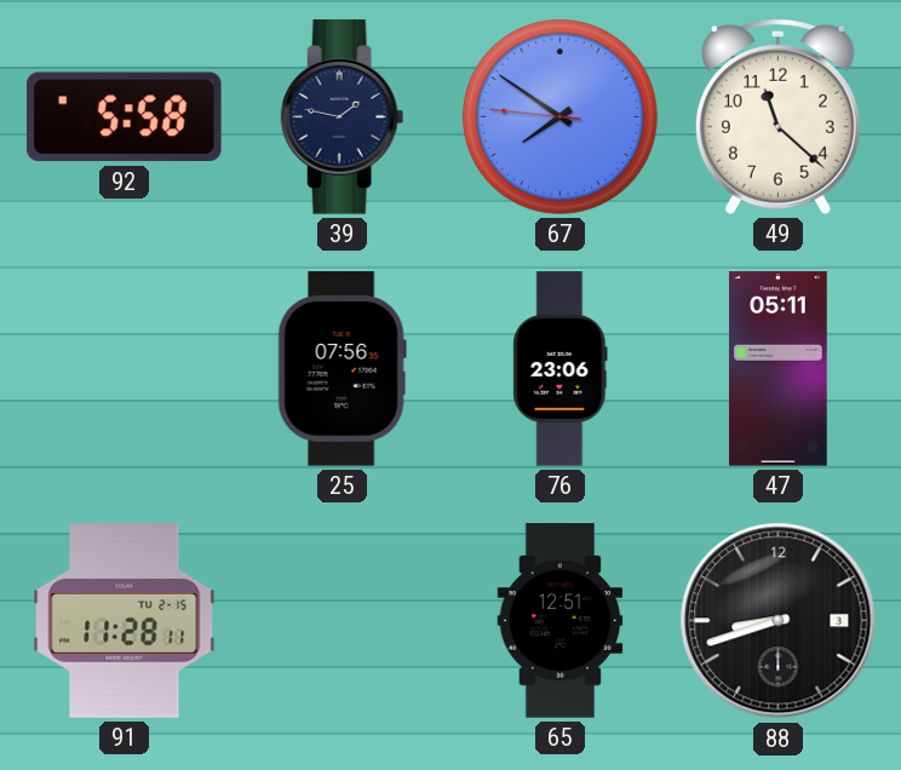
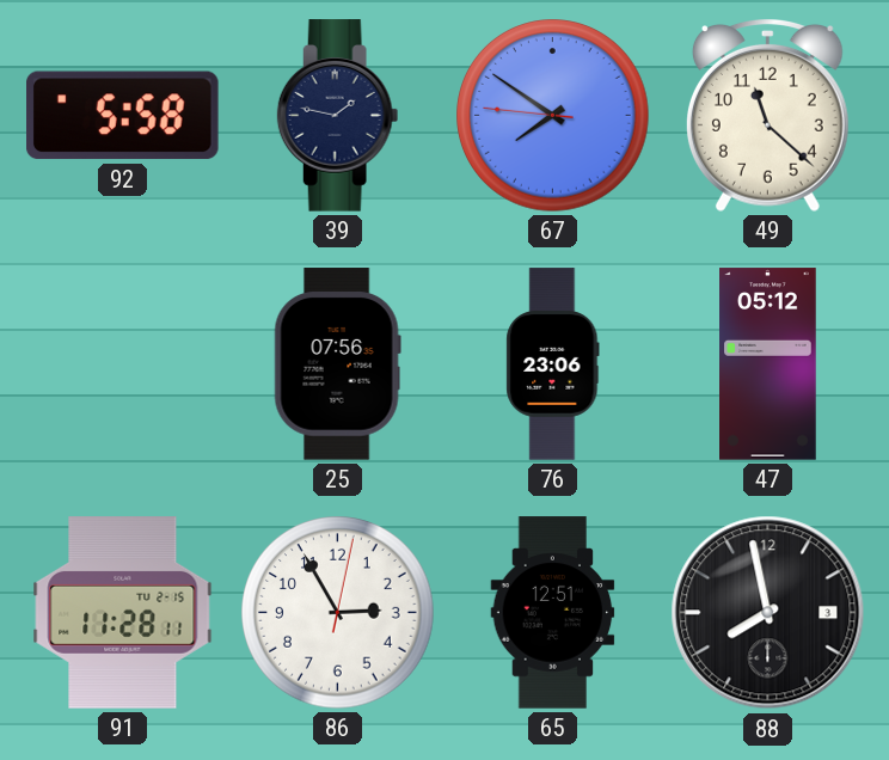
47: 05:11 -> 05:12
86: none -> 2:55
88: 8:42 -> 7:58
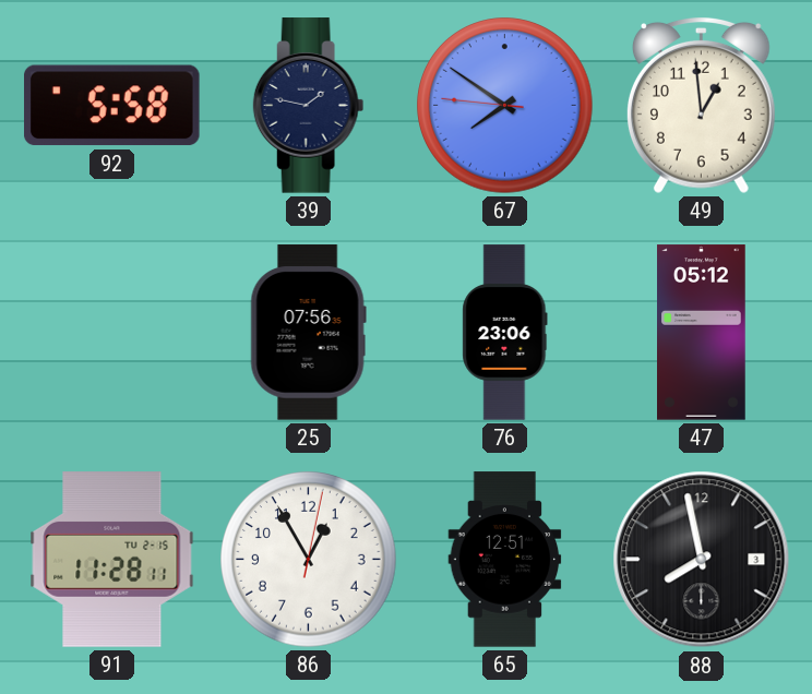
49: 11:22 -> 12:59
86: 2:55 -> 12:55
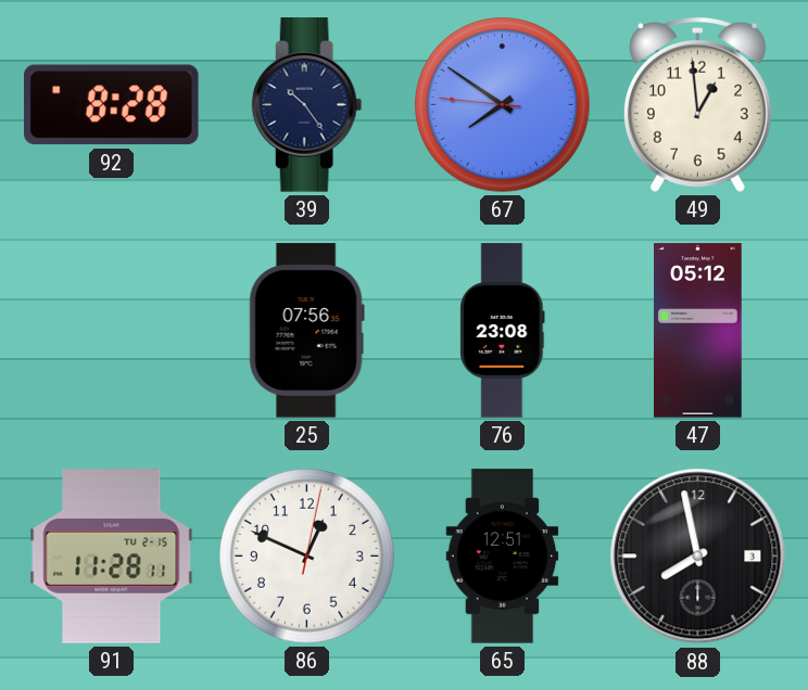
92: 5:58 -> 8:28
39: 1:47 -> 10:24
76: 23:06 -> 23:08
86: 12:55 -> 12:49
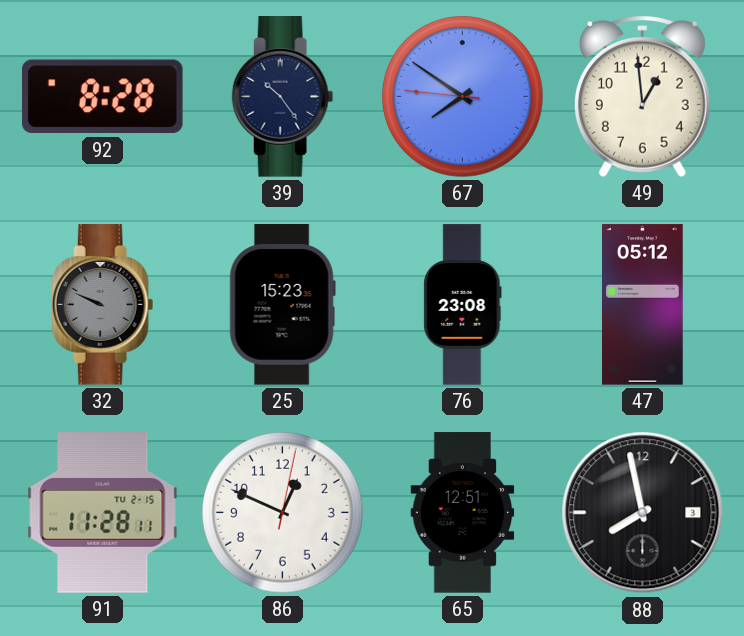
32: none -> 9:49
25: 07:56 -> 15:23
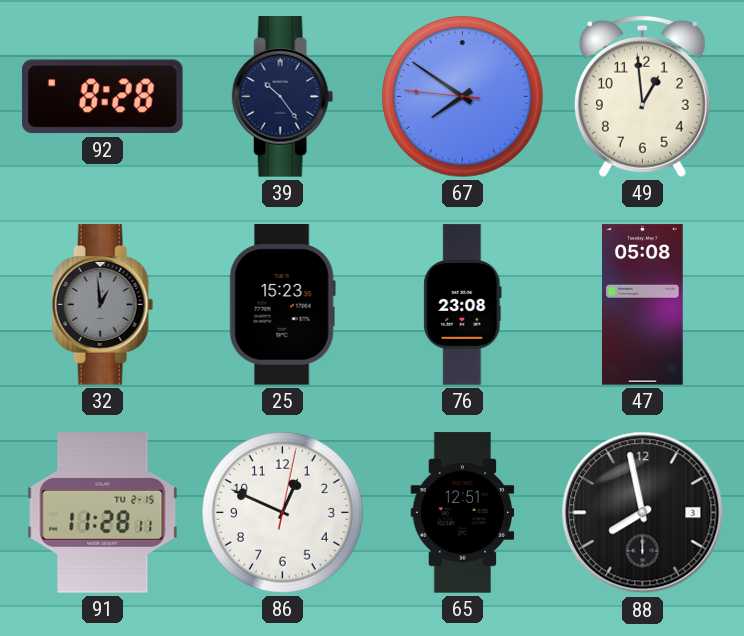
32: 9:49 -> 12:59
47: 05:12 -> 05:08
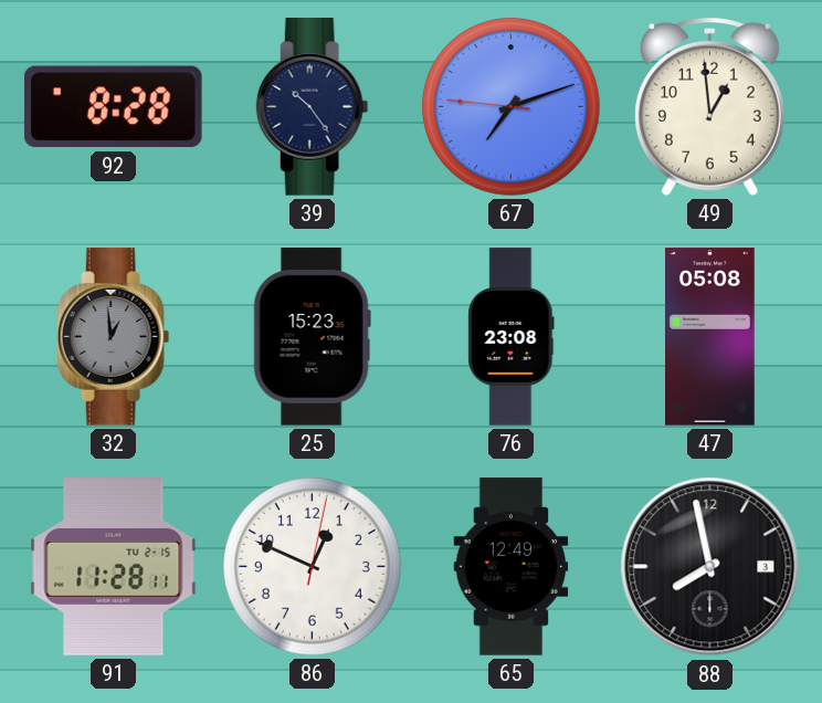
67: 7:50 -> 7:11
65: 12:51 -> 12:49
